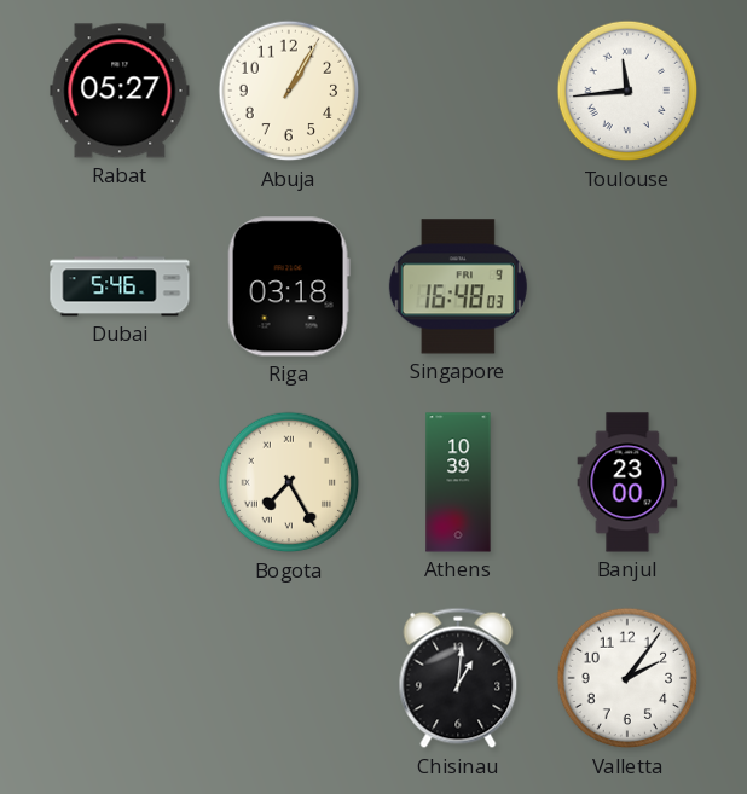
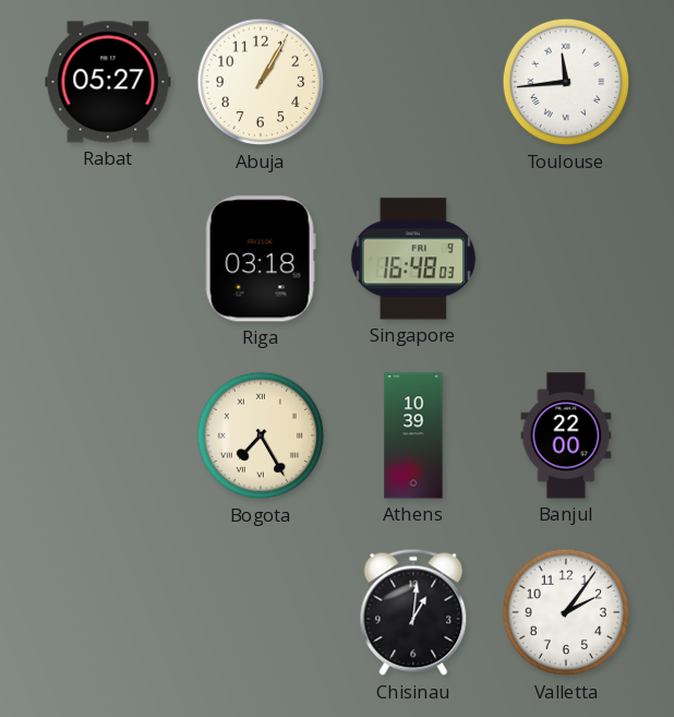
Dubai: 5:46 -> none
Banjul: 23:00 -> 22:00
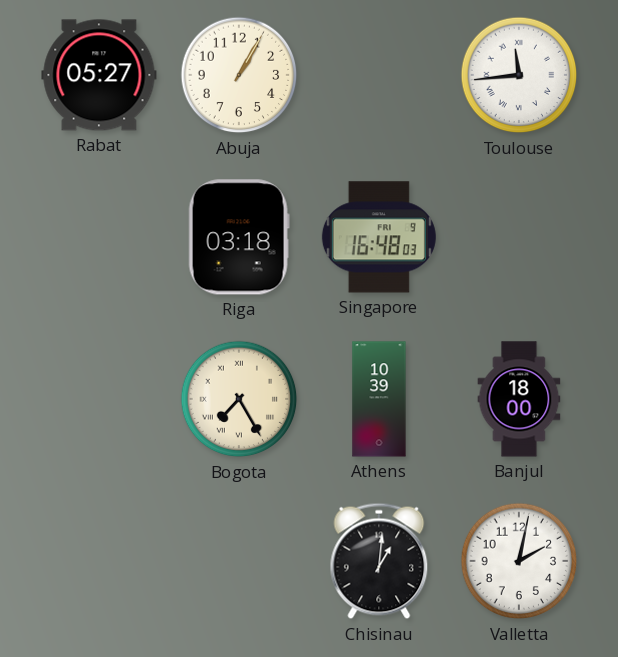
Banjul: 22:00 -> 18:00
Valletta: 2:06 -> 2:02
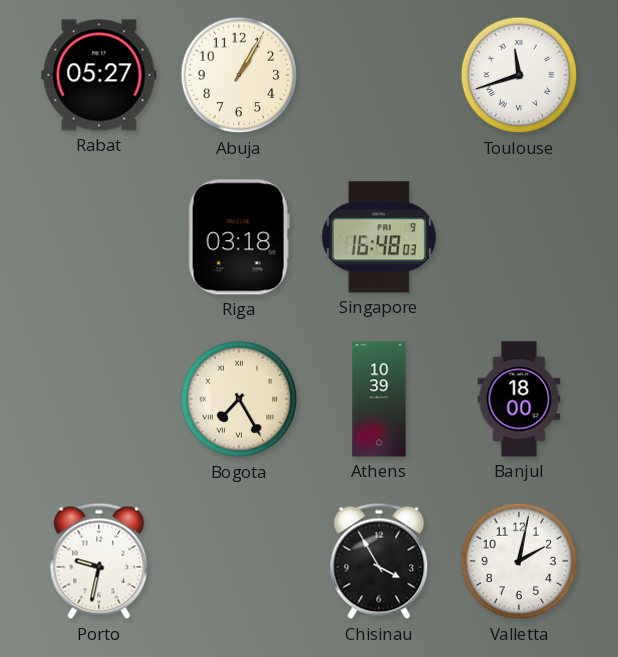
Toulouse: 11:44 -> 11:42
Porto: none -> 9:32
Chisinau: 1:01 -> 3:55
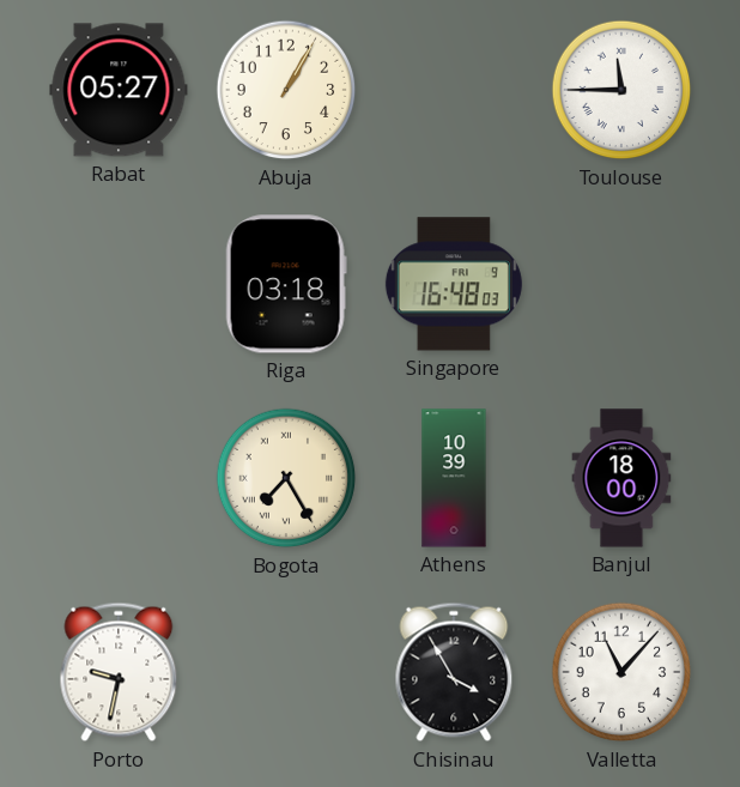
Toulouse: 11:42 -> 11:45
Valletta: 2:02 -> 11:07
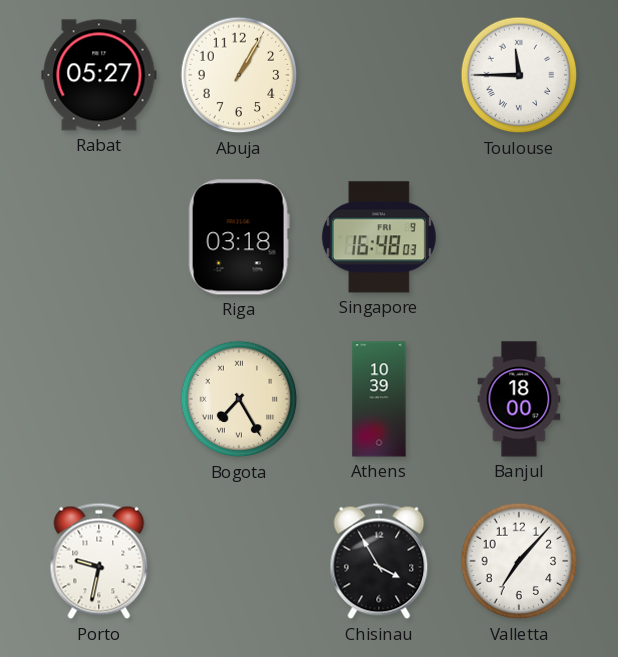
Valletta: 11:07 -> 7:07
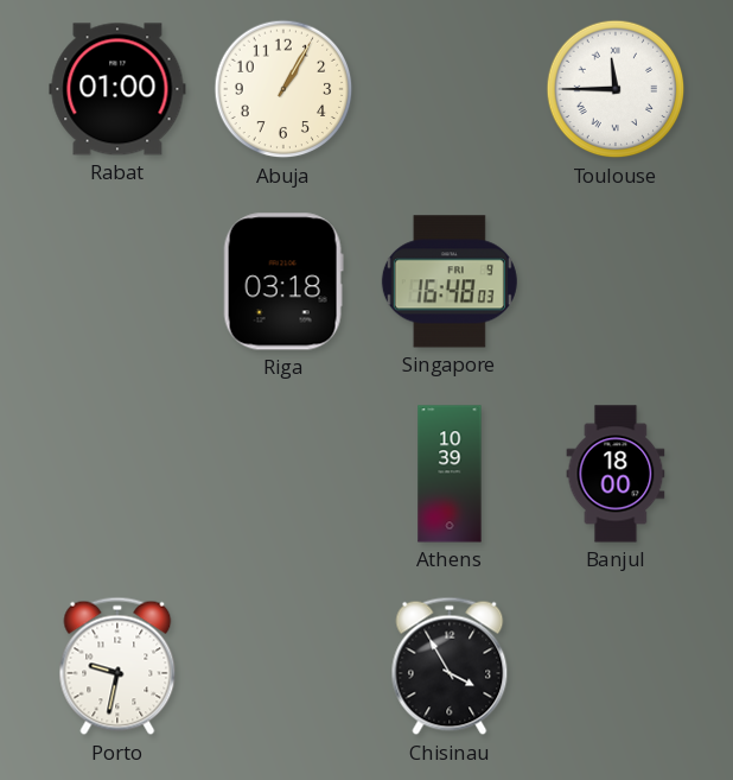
Rabat: 05:27 -> 01:00
Bogota: 7:25 -> none
Valletta: 7:07 -> none
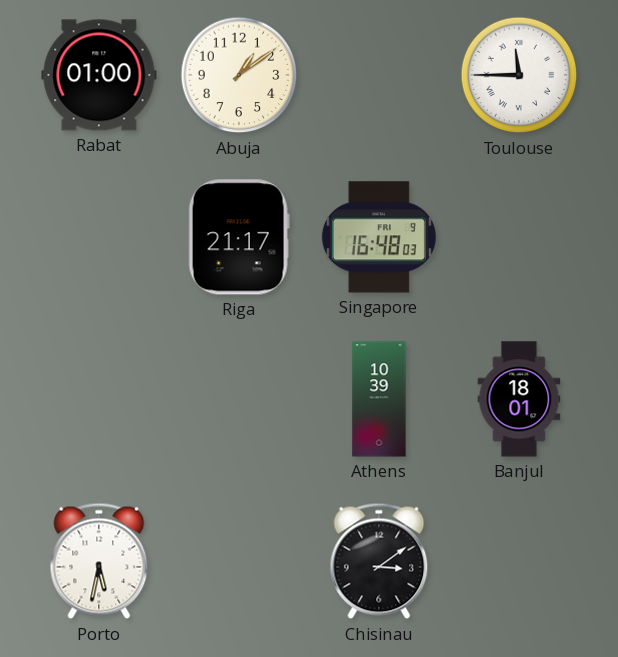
Abuja: 1:05 -> 1:09
Riga: 03:18 -> 21:17
Banjul: 18:00 -> 18:01
Porto: 9:32 -> 5:32
Chisinau: 3:55 -> 3:09
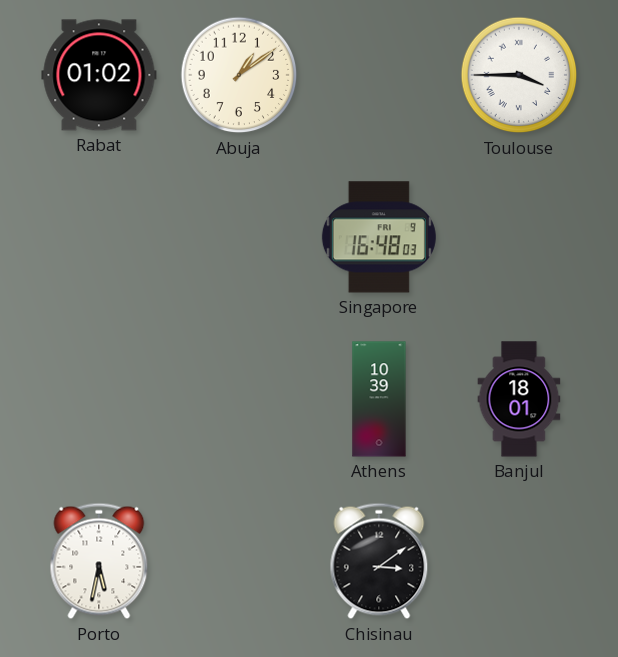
Rabat: 01:00 -> 01:02
Toulouse: 11:45 -> 3:45
Riga: 21:17 -> none
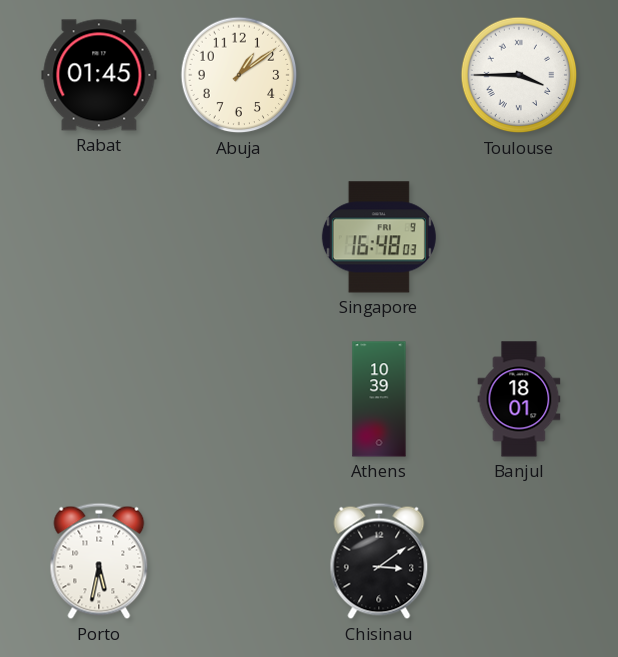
Rabat: 01:02 -> 01:45
